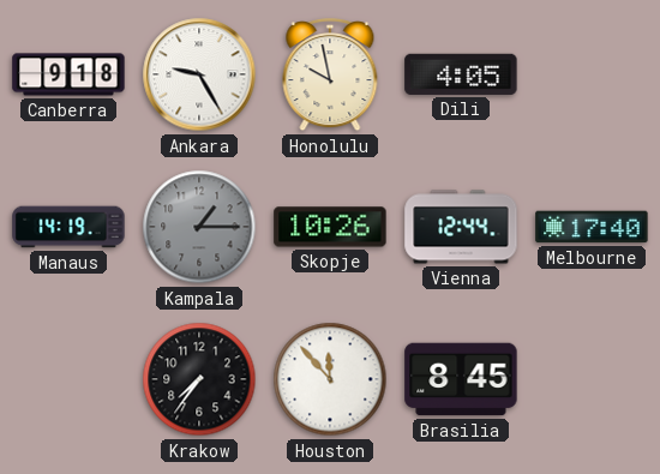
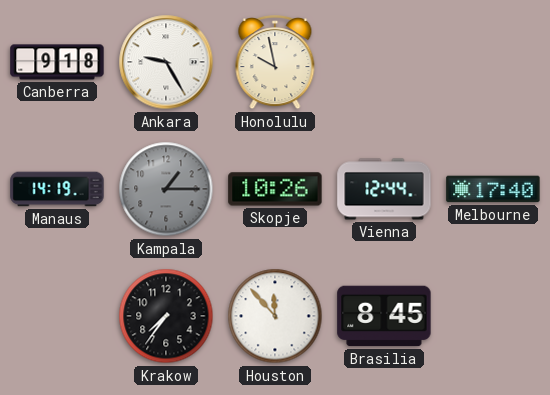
Dili: 4:05 -> none
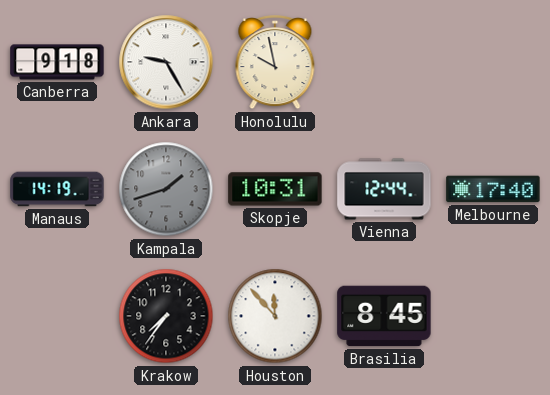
Kampala: 1:15 -> 1:42
Skopje: 10:26 -> 10:31
